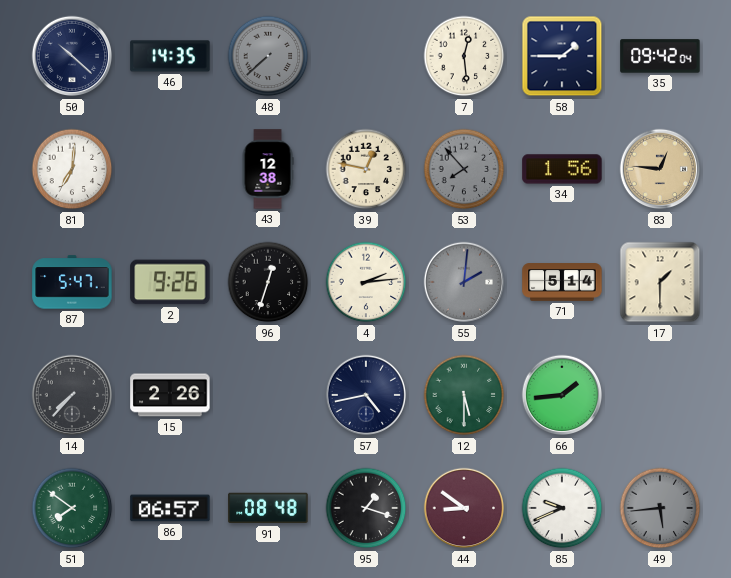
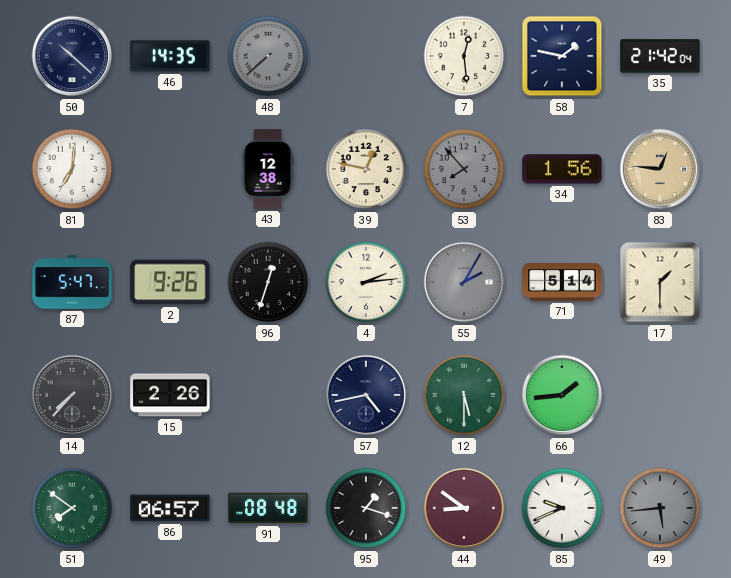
58: 1:45 -> 1:47
35: 09:42 -> 21:42
55: 2:01 -> 2:05
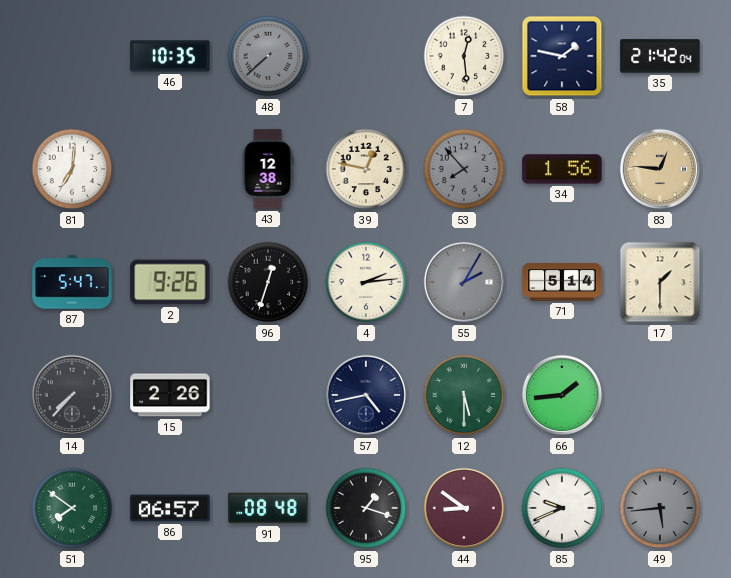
50: 10:22 -> none
46: 14:35 -> 10:35
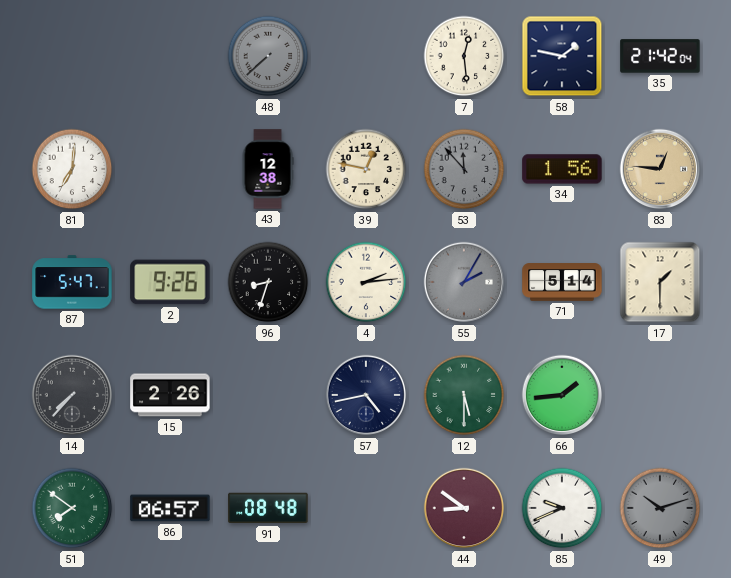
46: 10:35 -> none
53: 7:53 -> 11:53
96: 12:33 -> 8:33
95: 1:18 -> none
49: 5:44 -> 10:12
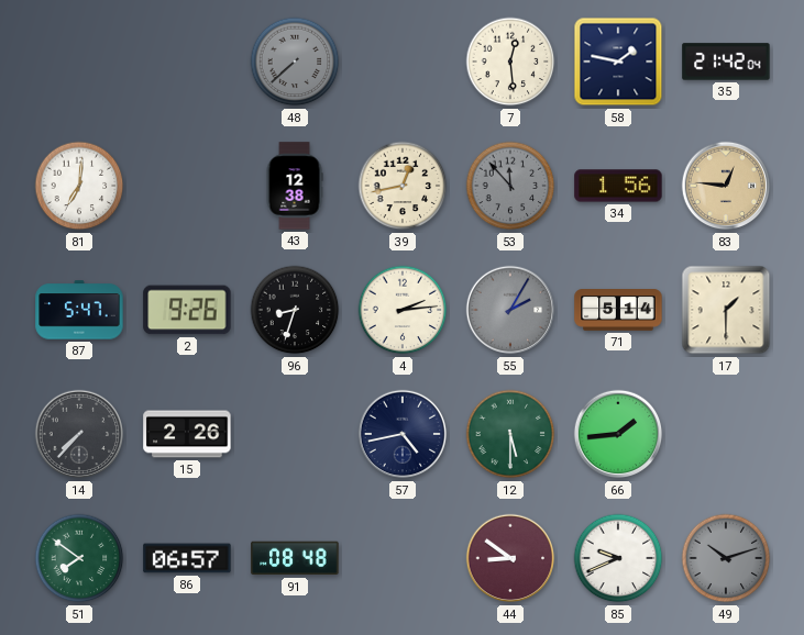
39: 12:47 -> 12:43
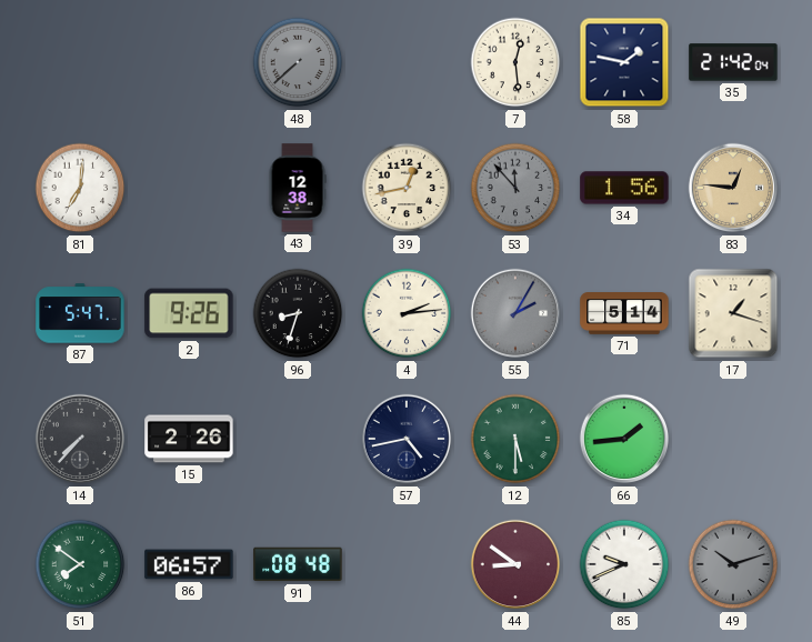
17: 1:30 -> 1:18
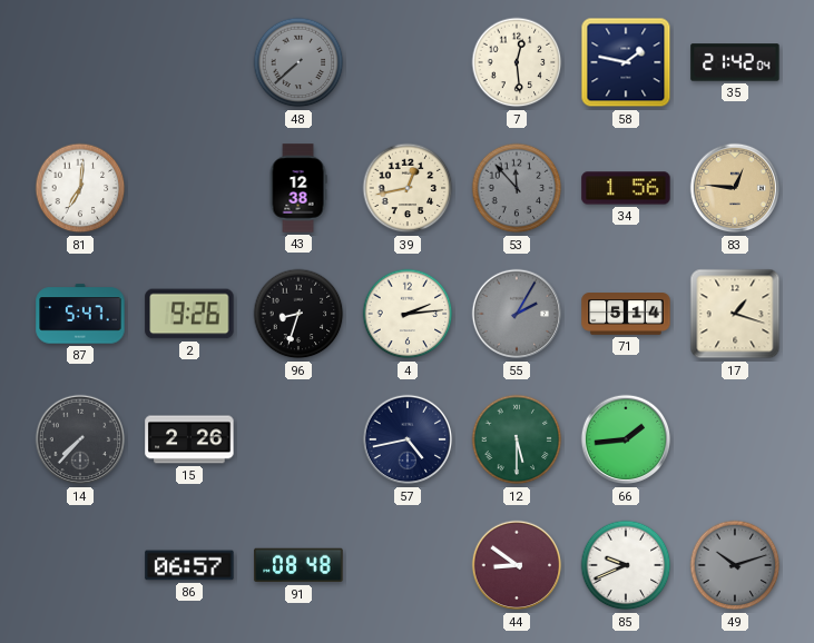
51: 7:51 -> none
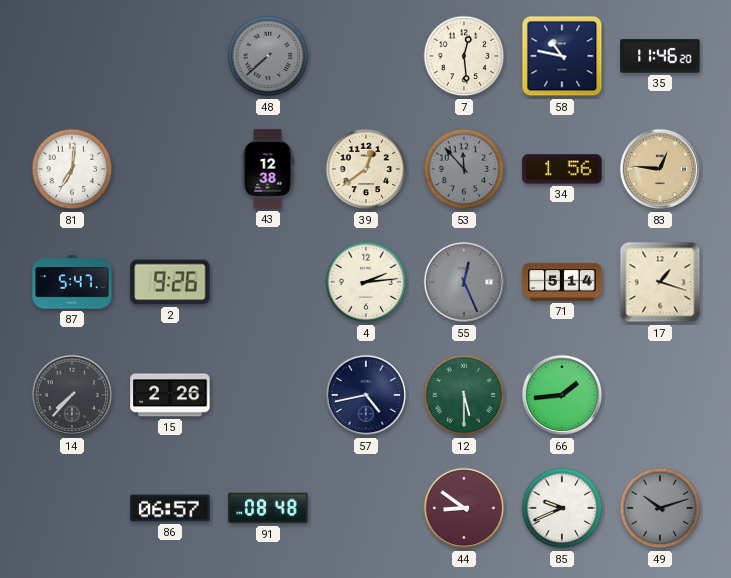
58: 1:47 -> 10:47
35: 21:42 -> 11:46
39: 12:43 -> 12:39
96: 8:33 -> none
55: 2:05 -> 12:26
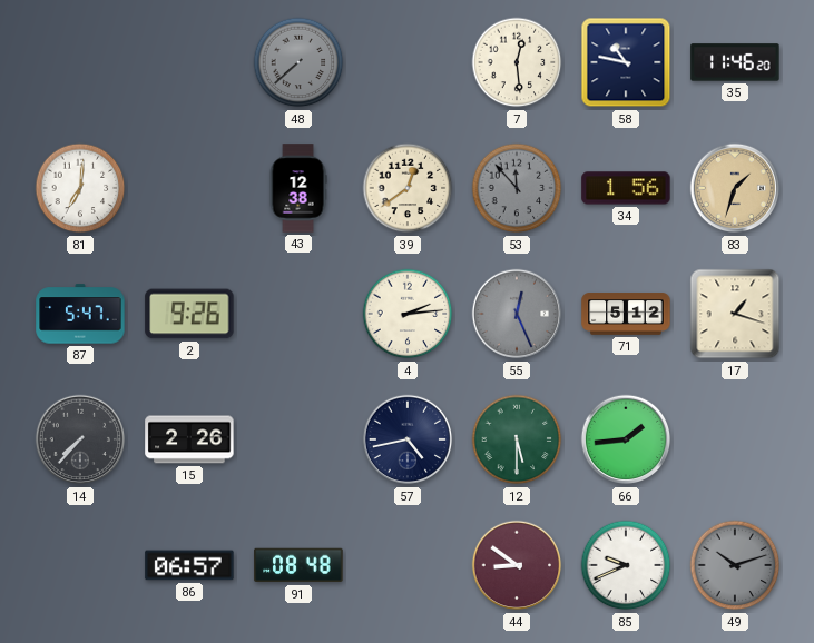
83: 12:46 -> 1:33
71: 5:14 -> 5:12
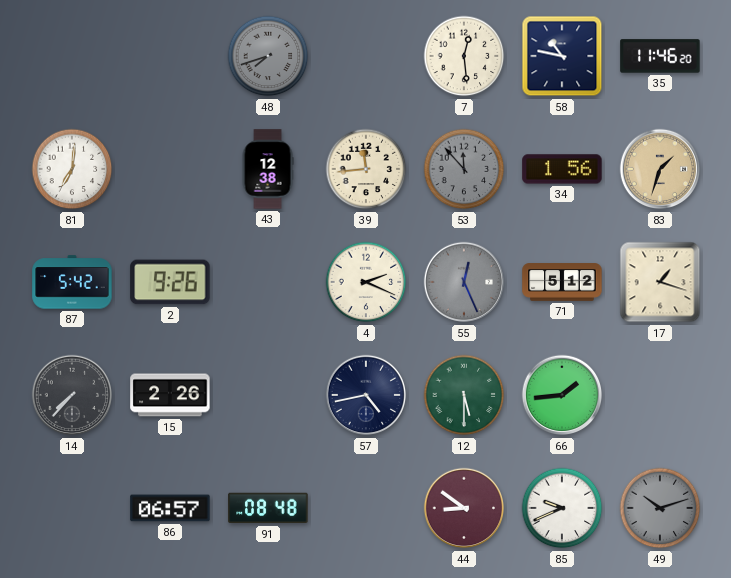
48: 7:38 -> 7:42
39: 12:39 -> 11:44
87: 5:47 -> 5:42
4: 2:14 -> 2:19
